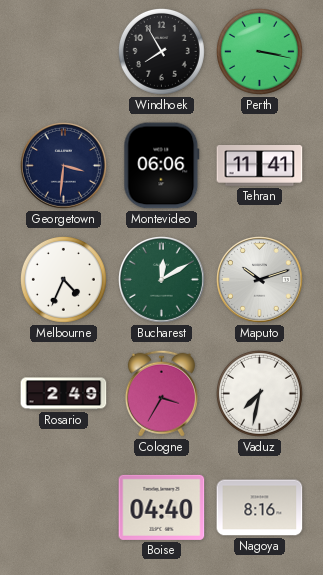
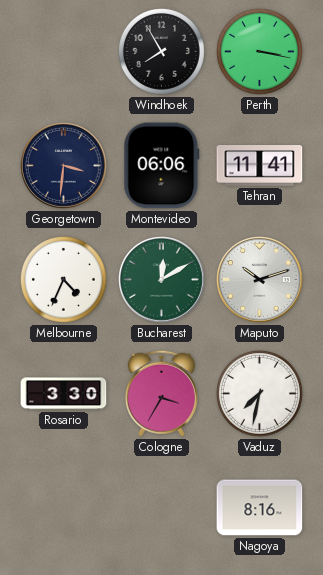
Rosario: 2:49 -> 3:30
Boise: 04:40 -> none
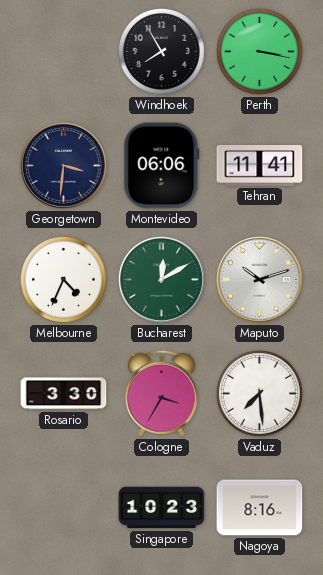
Vaduz: 7:32 -> 7:29
Singapore: none -> 10:23
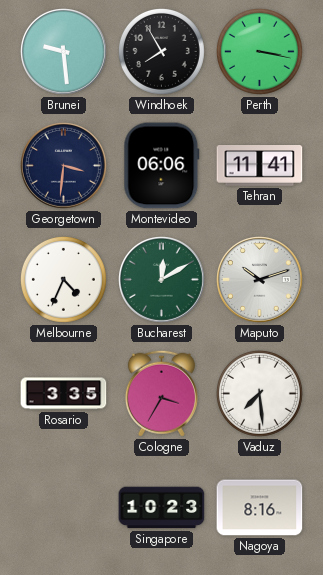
Brunei: none -> 9:29
Rosario: 3:30 -> 3:35
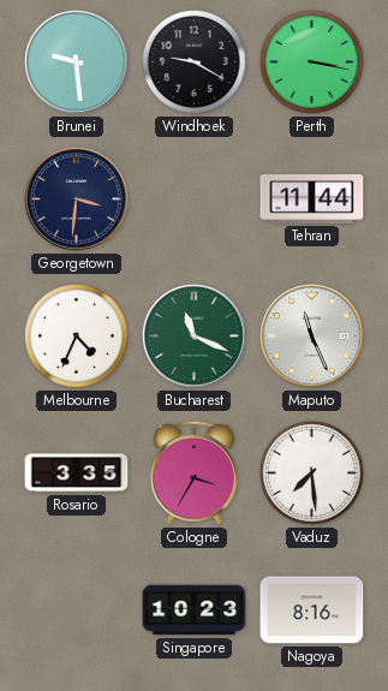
Windhoek: 7:55 -> 9:20
Montevideo: 06:06 -> none
Tehran: 11:41 -> 11:44
Bucharest: 12:10 -> 11:19
Maputo: 10:12 -> 11:26
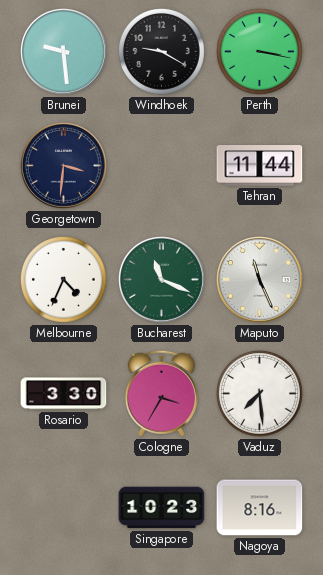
Rosario: 3:35 -> 3:30
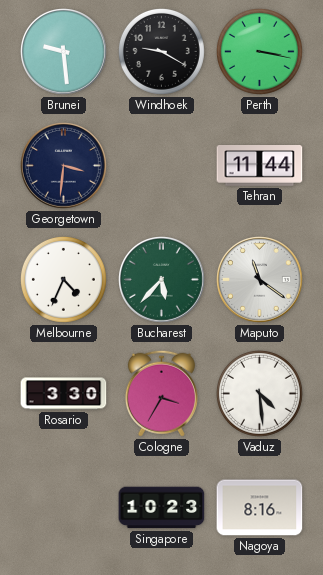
Bucharest: 11:19 -> 5:37
Maputo: 11:26 -> 11:21
Vaduz: 7:29 -> 4:29
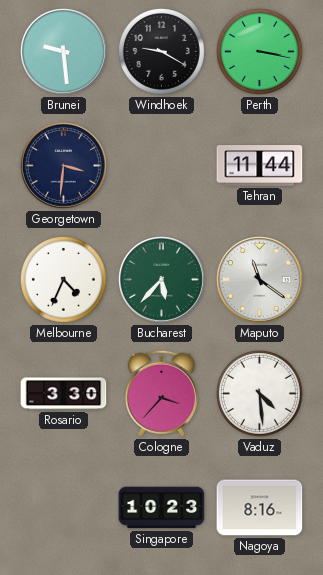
Cologne: 3:35 -> 3:37
